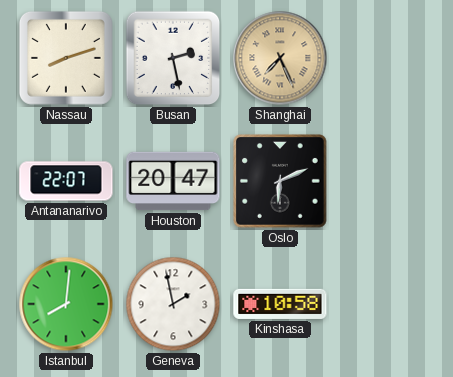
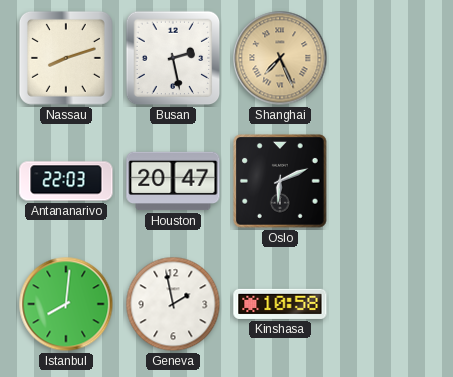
Antananarivo: 22:07 -> 22:03
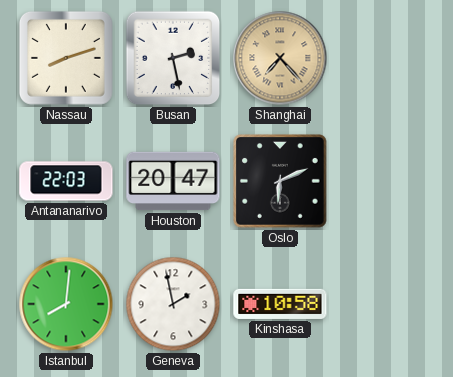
Shanghai: 7:26 -> 7:23
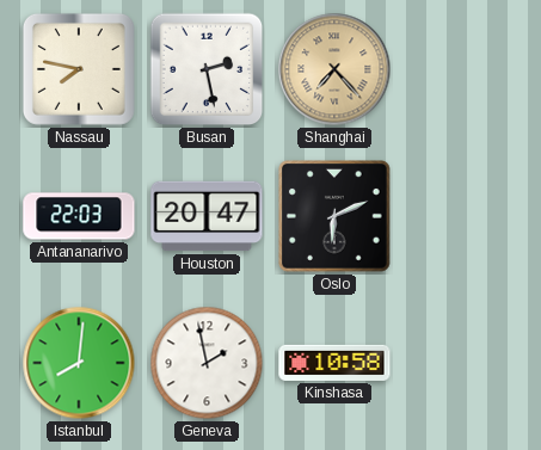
Nassau: 8:12 -> 7:47
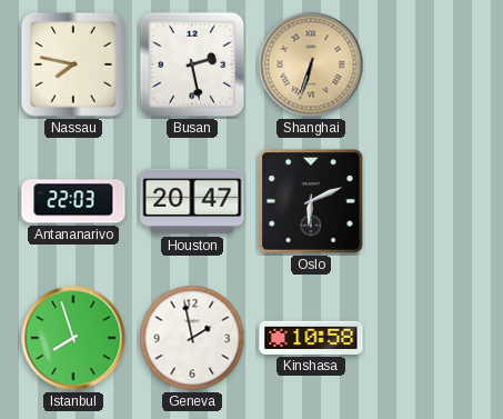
Shanghai: 7:23 -> 6:33
Istanbul: 8:01 -> 7:57
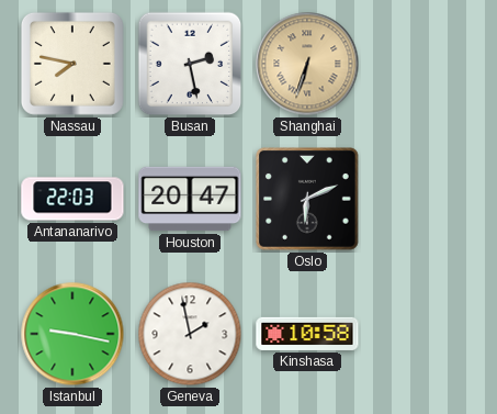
Istanbul: 7:57 -> 9:17
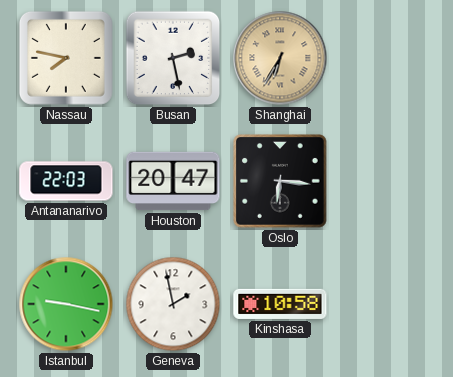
Shanghai: 6:33 -> 6:35
Oslo: 6:11 -> 6:16
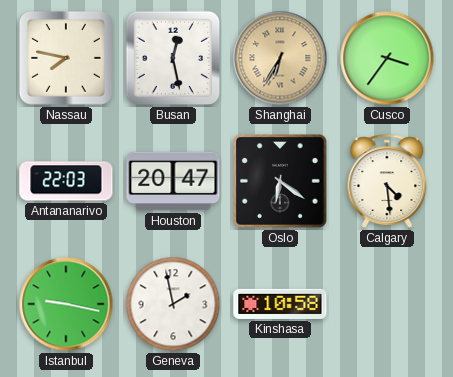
Busan: 2:28 -> 12:28
Cusco: none -> 3:36
Oslo: 6:16 -> 6:21
Calgary: none -> 4:29
